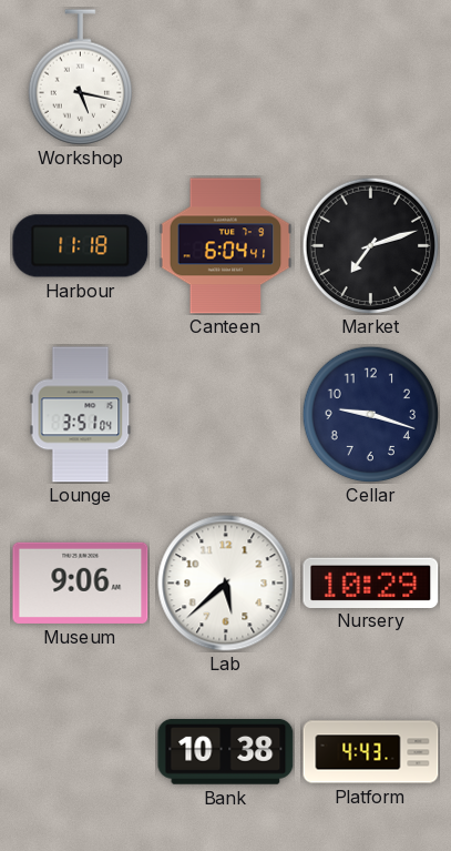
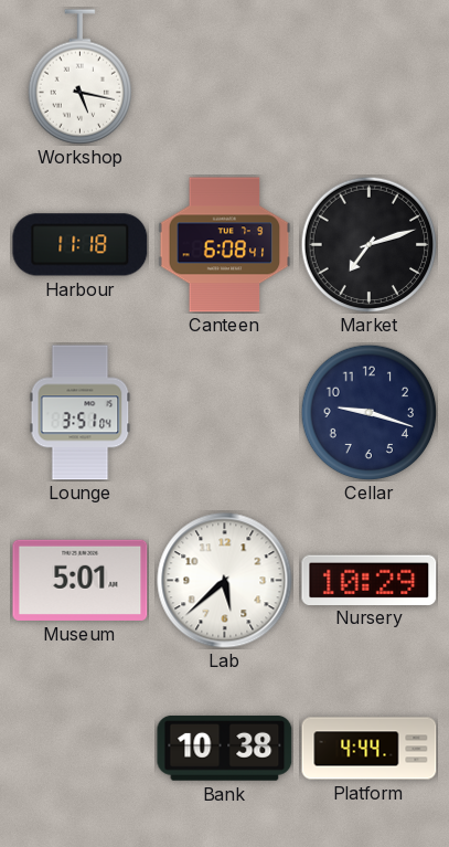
Canteen: 6:04 -> 6:08
Museum: 9:06 -> 5:01
Platform: 4:43 -> 4:44
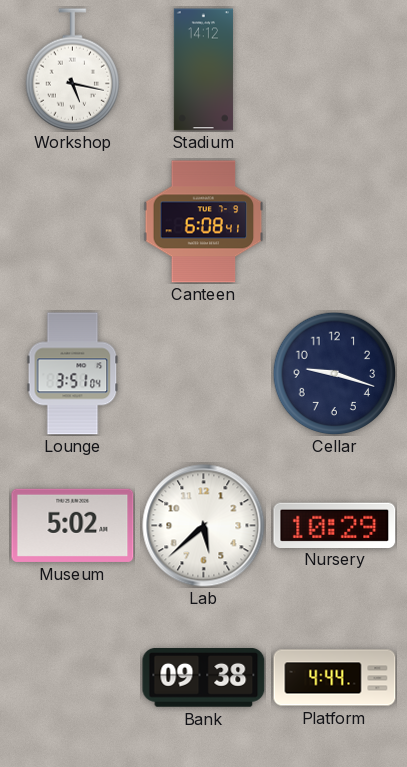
Stadium: none -> 14:12
Harbour: 11:18 -> none
Market: 7:12 -> none
Museum: 5:01 -> 5:02
Bank: 10:38 -> 09:38
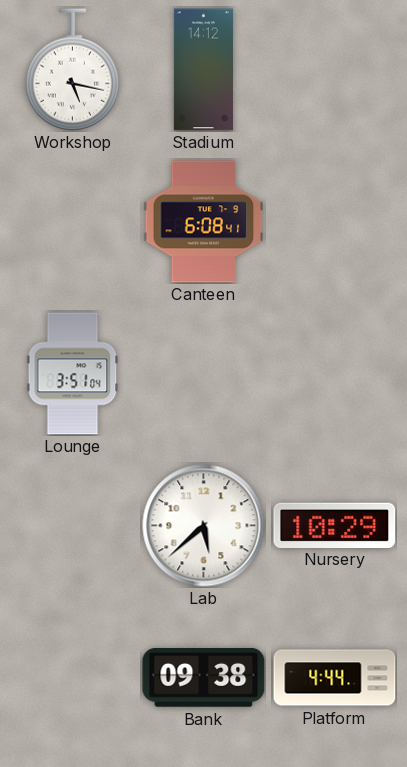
Cellar: 9:18 -> none
Museum: 5:02 -> none
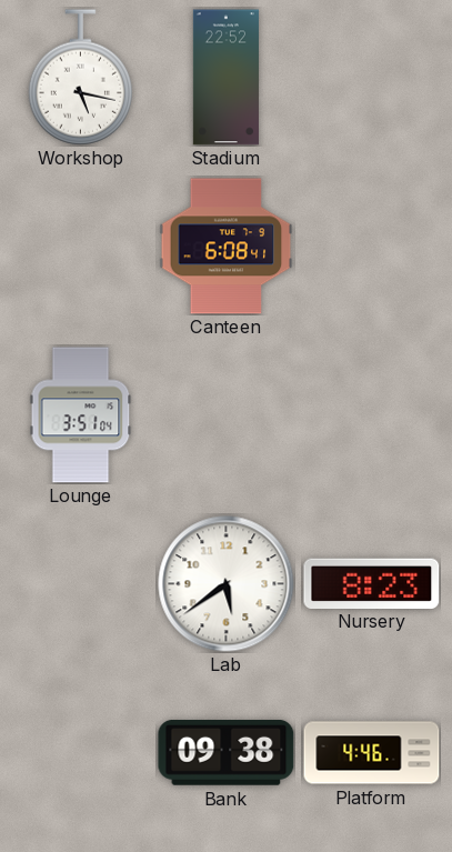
Stadium: 14:12 -> 22:52
Lab: 5:38 -> 5:39
Nursery: 10:29 -> 8:23
Platform: 4:44 -> 4:46
